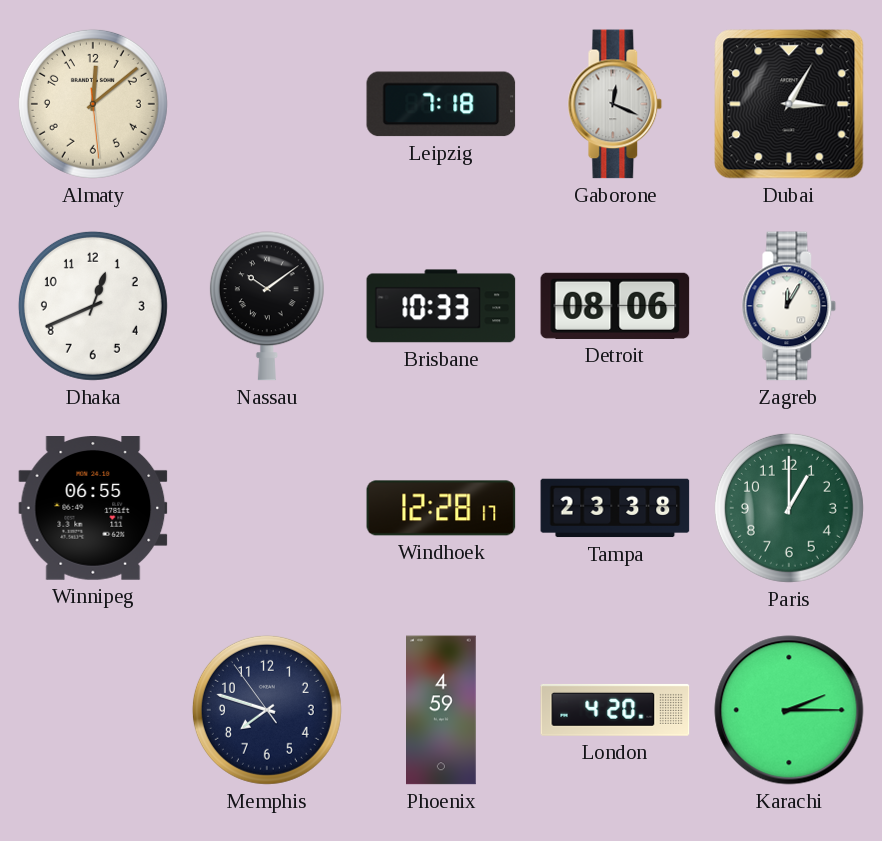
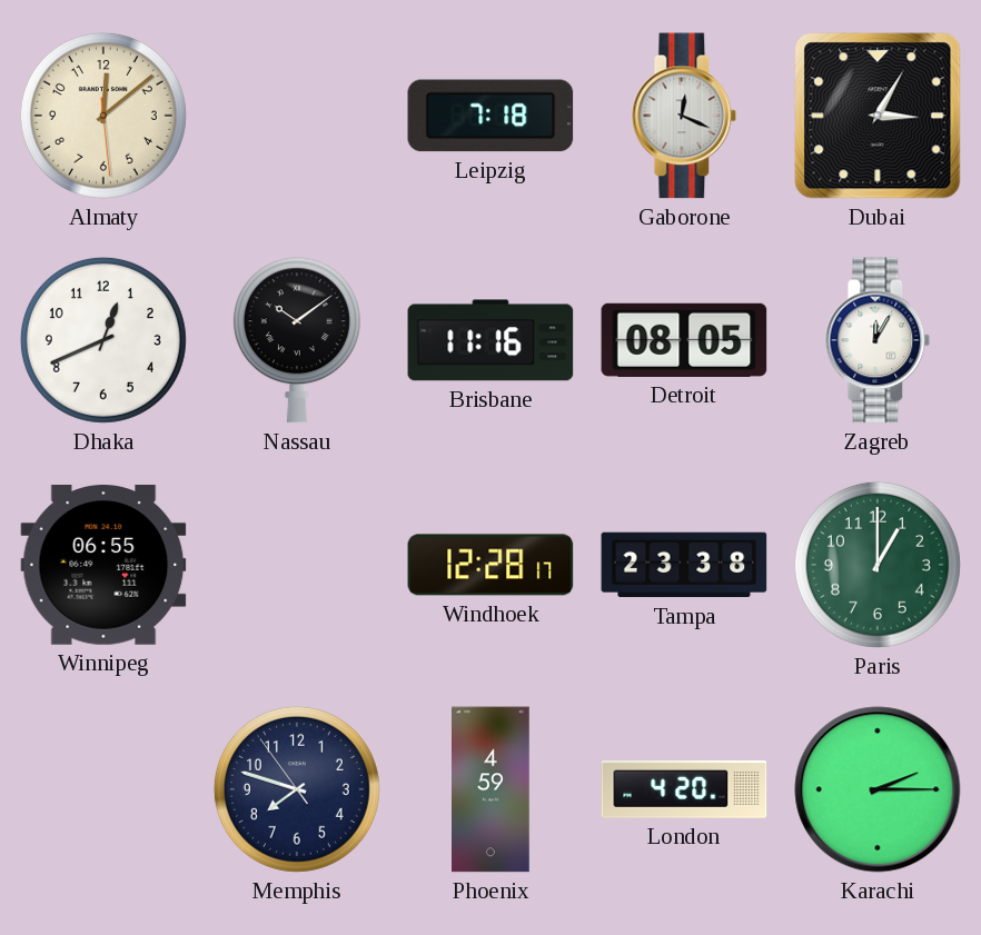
Brisbane: 10:33 -> 11:16
Detroit: 08:06 -> 08:05
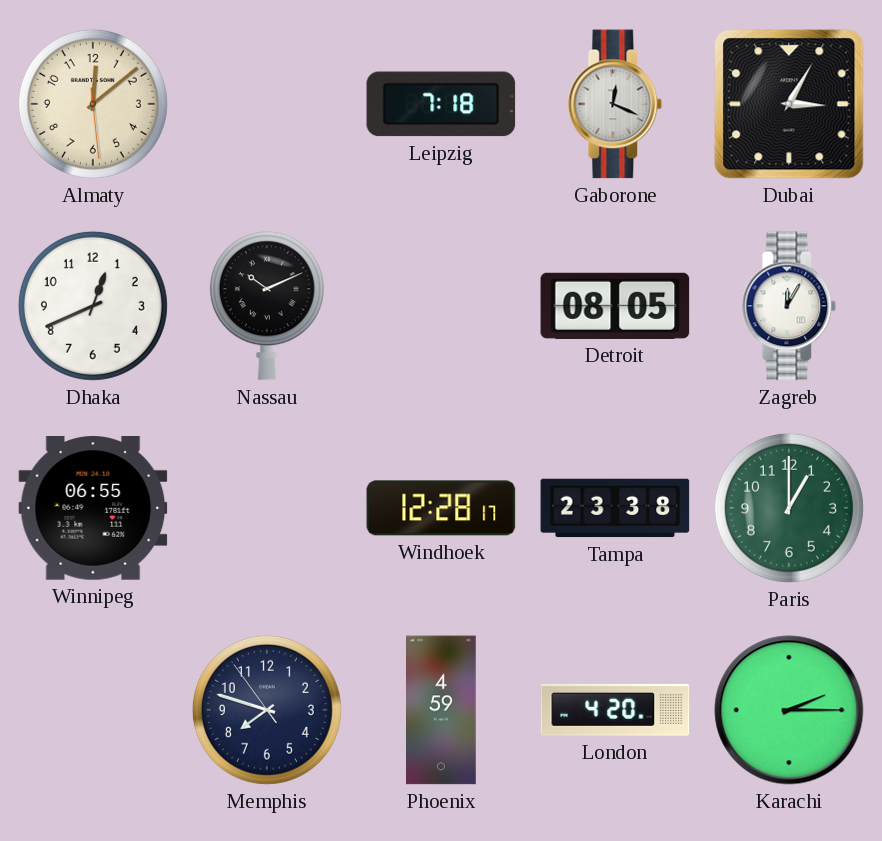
Nassau: 10:09 -> 10:11
Brisbane: 11:16 -> none
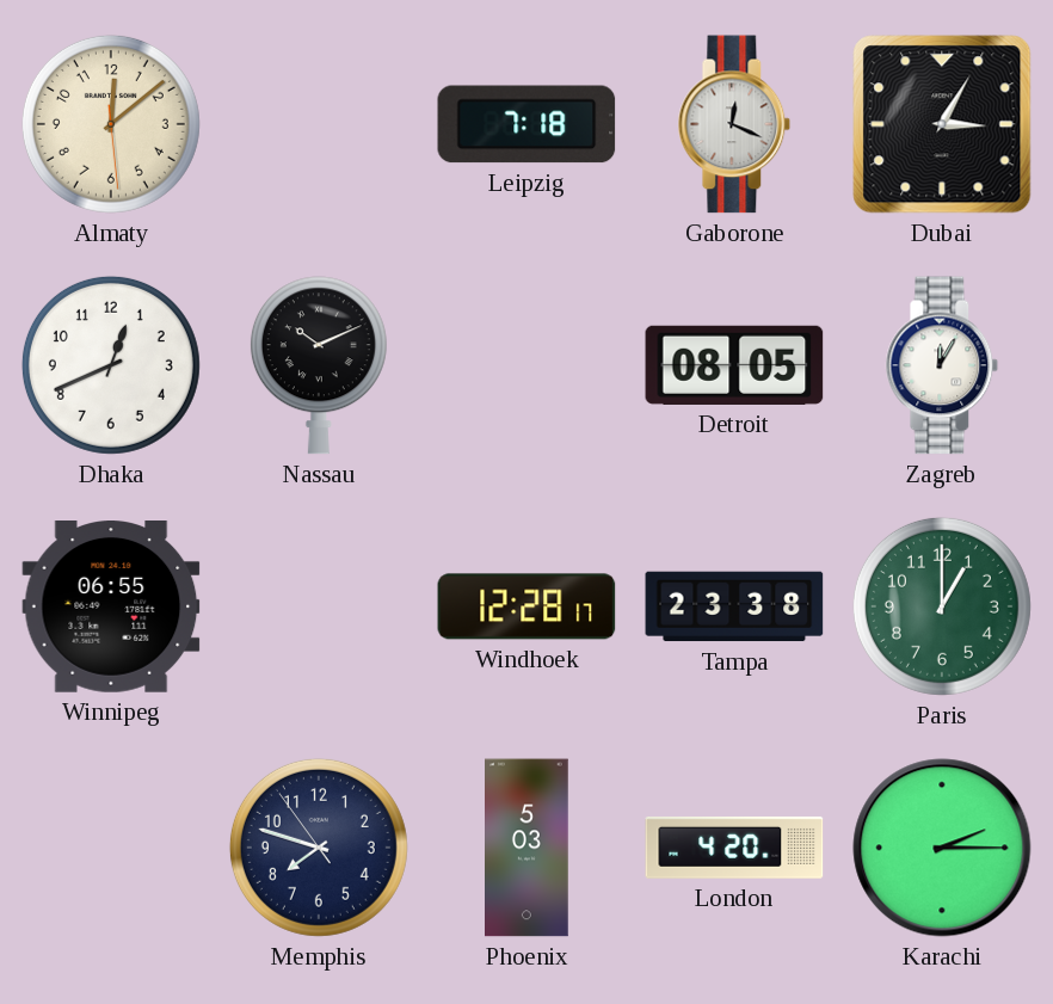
Phoenix: 4:59 -> 5:03
